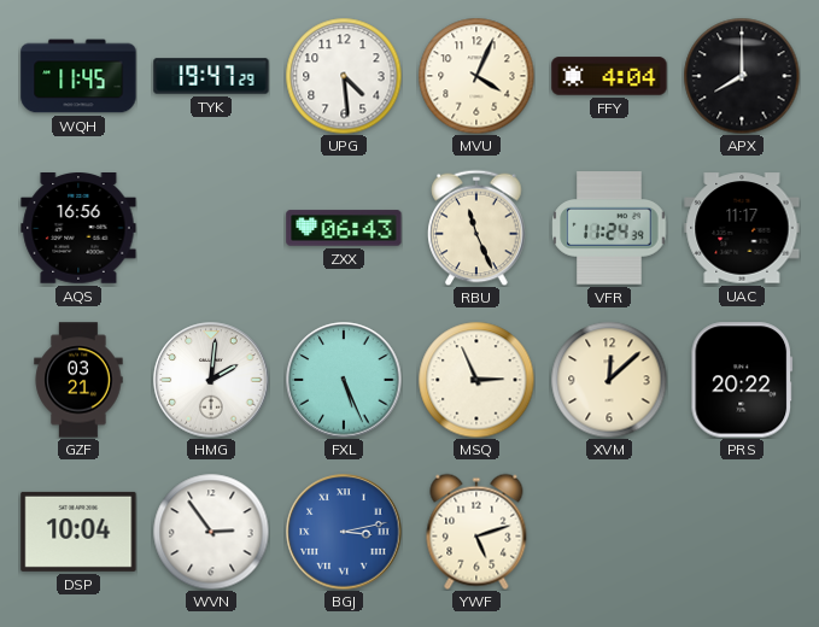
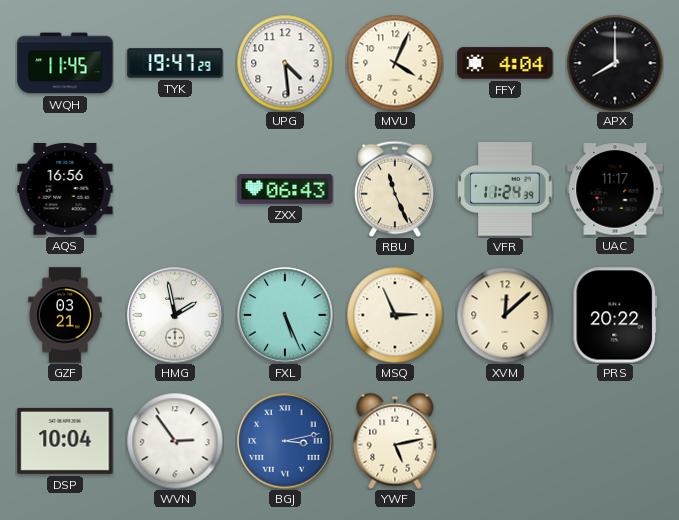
HMG: 2:01 -> 1:58
YWF: 5:12 -> 5:13
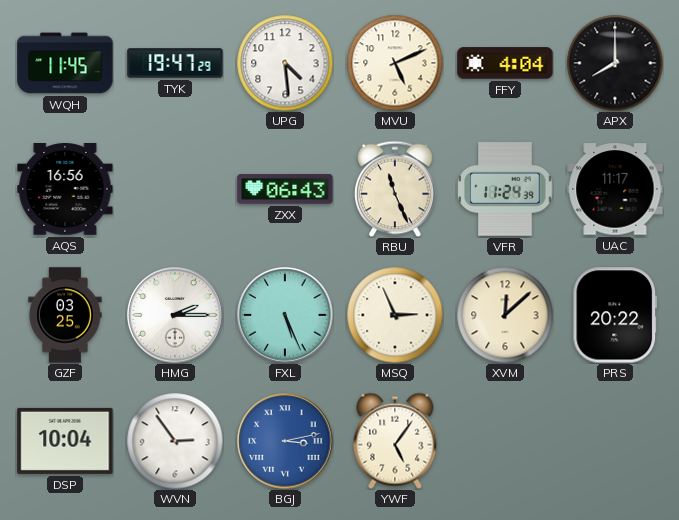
MVU: 4:04 -> 5:11
GZF: 03:21 -> 03:25
HMG: 1:58 -> 2:15
YWF: 5:13 -> 5:06
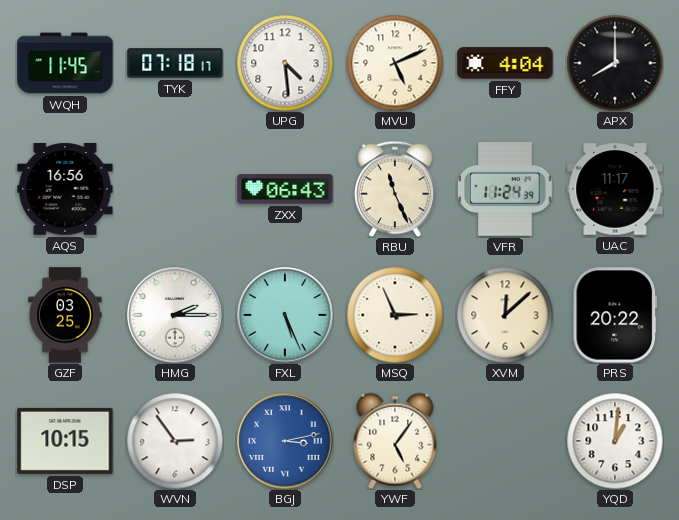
TYK: 19:47 -> 07:18
DSP: 10:04 -> 10:15
YQD: none -> 1:01
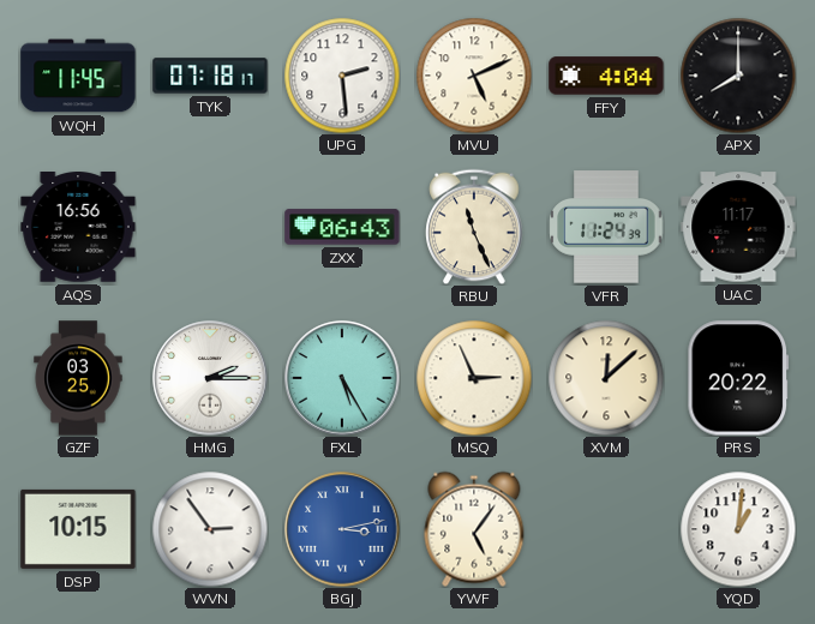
UPG: 4:29 -> 2:29
FXL: 5:26 -> 5:25
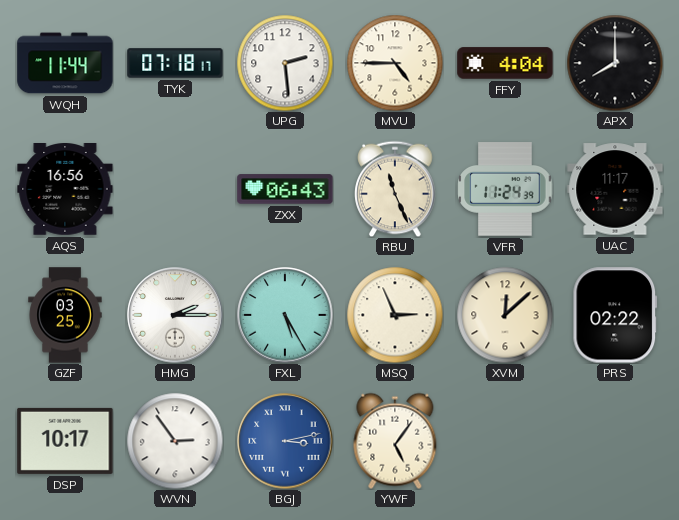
WQH: 11:45 -> 11:44
MVU: 5:11 -> 4:45
PRS: 20:22 -> 02:22
DSP: 10:15 -> 10:17
YQD: 1:01 -> none
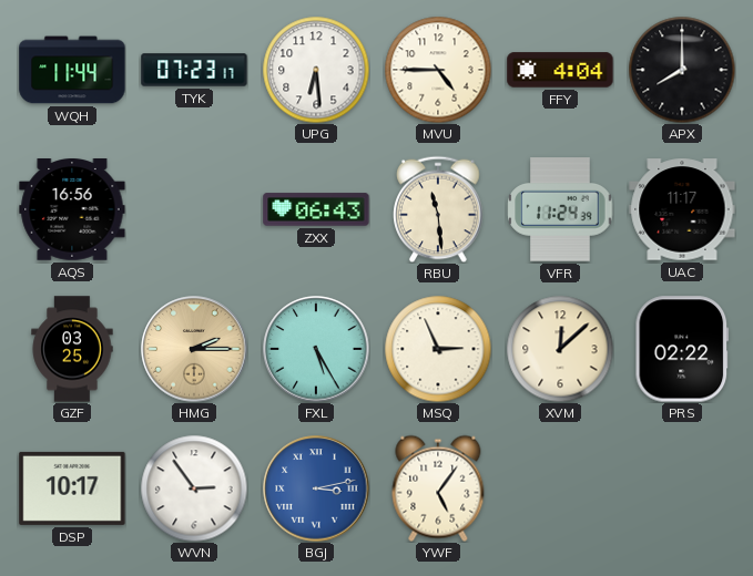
TYK: 07:18 -> 07:23
UPG: 2:29 -> 6:29
RBU: 11:26 -> 11:29
HMG dial: white -> champagne
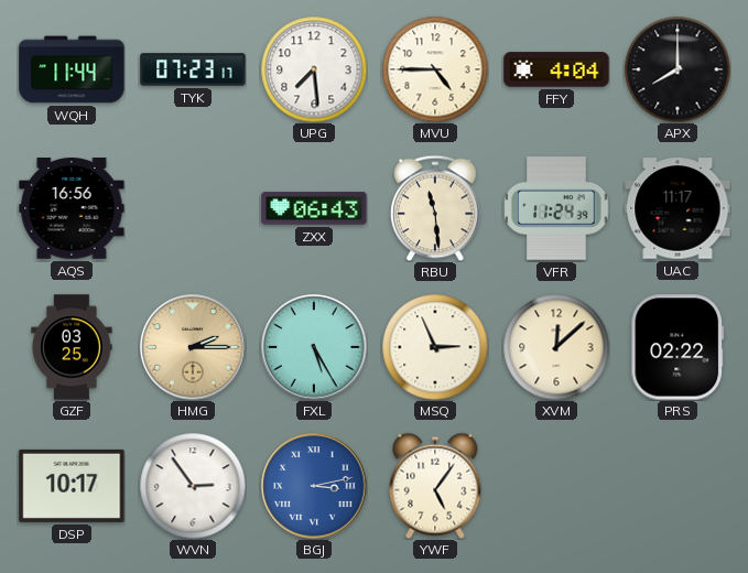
UPG: 6:29 -> 7:29
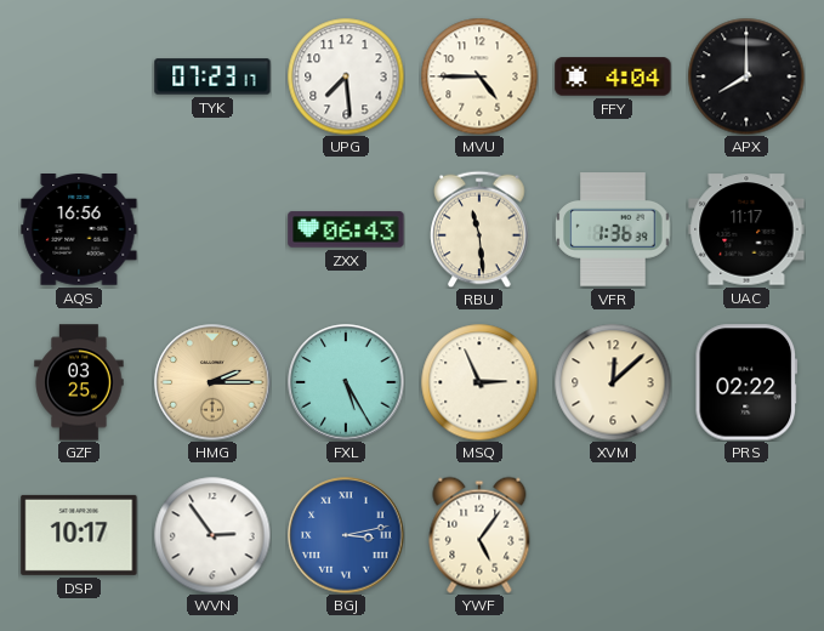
WQH: 11:44 -> none
VFR: 11:24 -> 1:36
